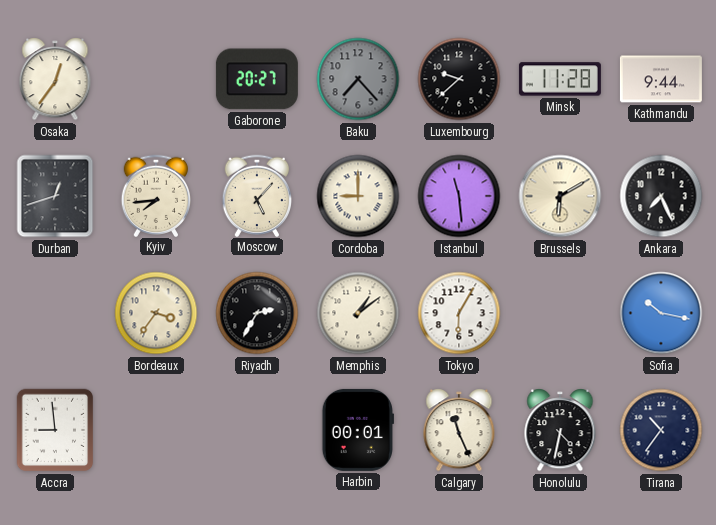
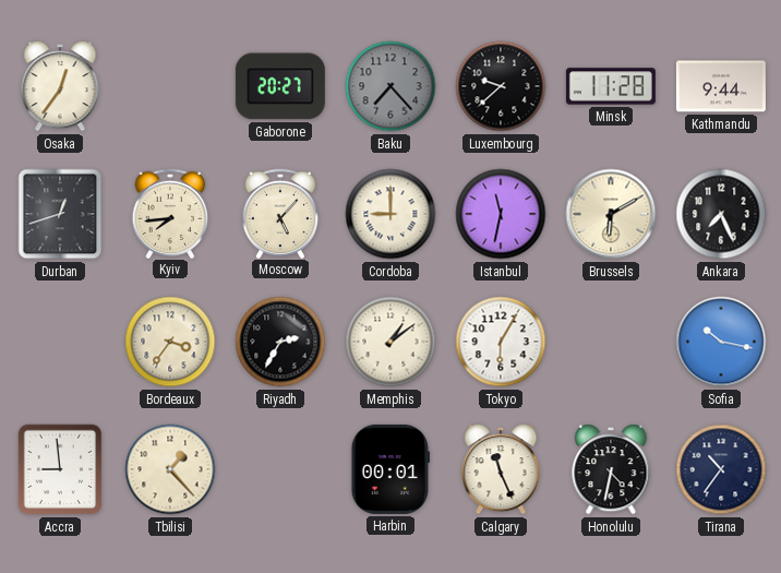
Istanbul: 11:29 -> 11:32
Tbilisi: none -> 1:23
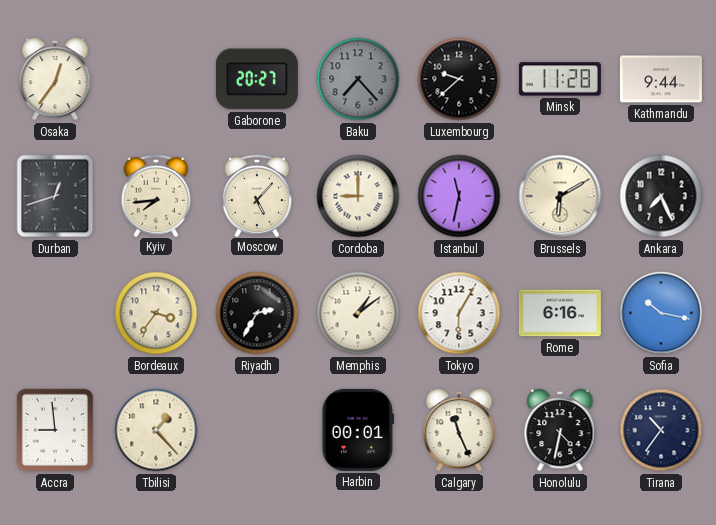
Rome: none -> 6:16
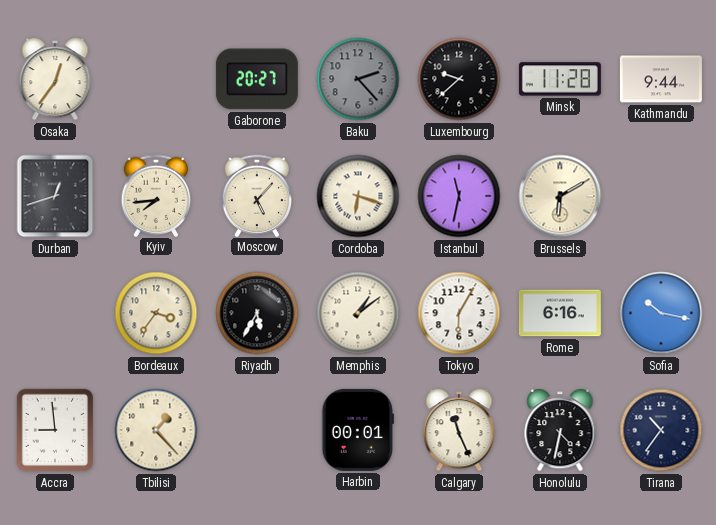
Baku: 7:23 -> 2:23
Cordoba: 9:00 -> 6:18
Ankara: 7:26 -> none
Riyadh: 2:35 -> 5:35
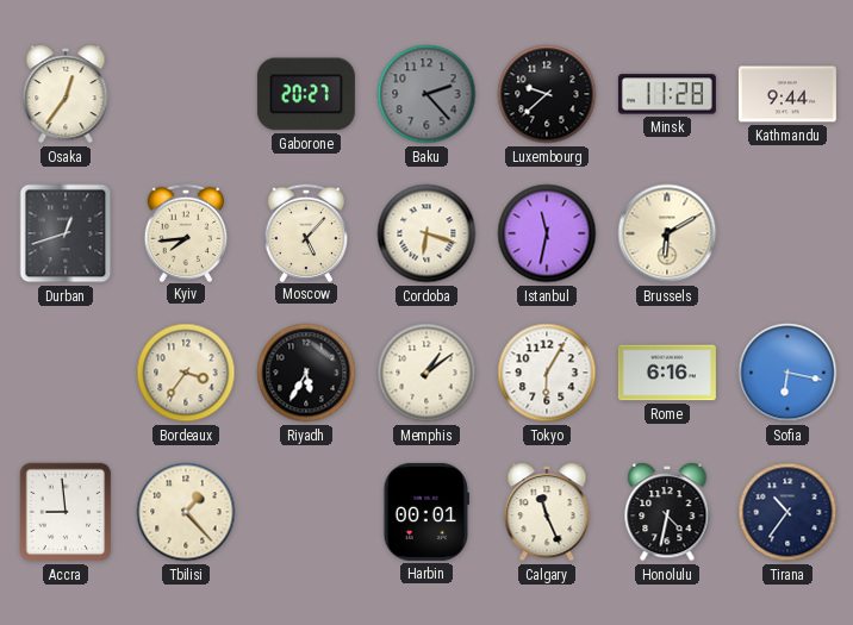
Sofia: 10:17 -> 6:17
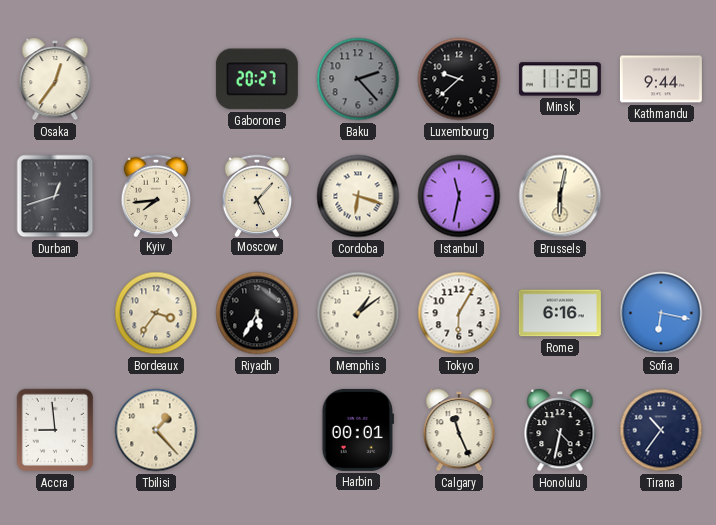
Brussels: 6:10 -> 6:02
